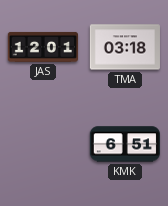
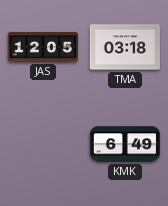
JAS: 12:01 -> 12:05
KMK: 6:51 -> 6:49
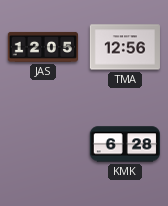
TMA: 03:18 -> 12:56
KMK: 6:49 -> 6:28
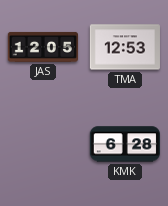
TMA: 12:56 -> 12:53
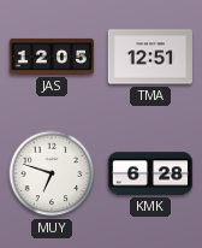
TMA: 12:53 -> 12:51
MUY: none -> 6:48
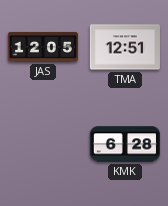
MUY: 6:48 -> none
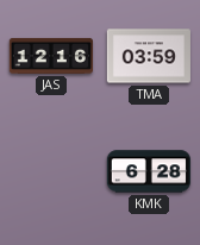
JAS: 12:05 -> 12:16
TMA: 12:51 -> 03:59
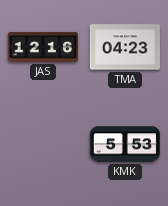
TMA: 03:59 -> 04:23
KMK: 6:28 -> 5:53
